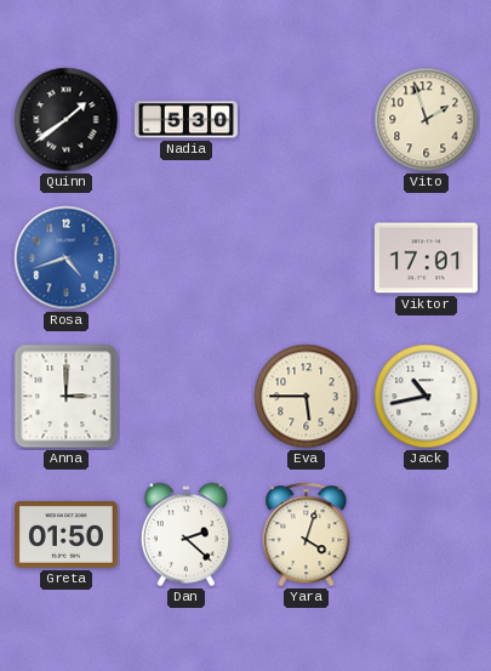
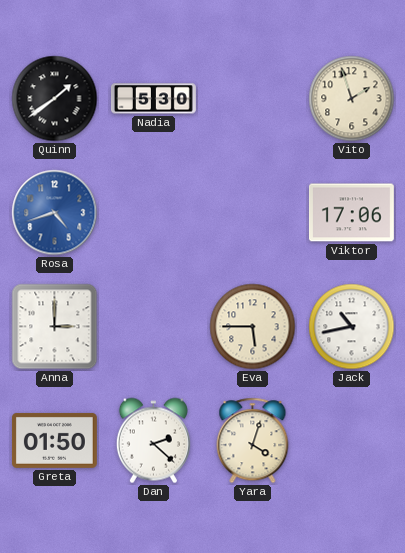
Viktor: 17:01 -> 17:06
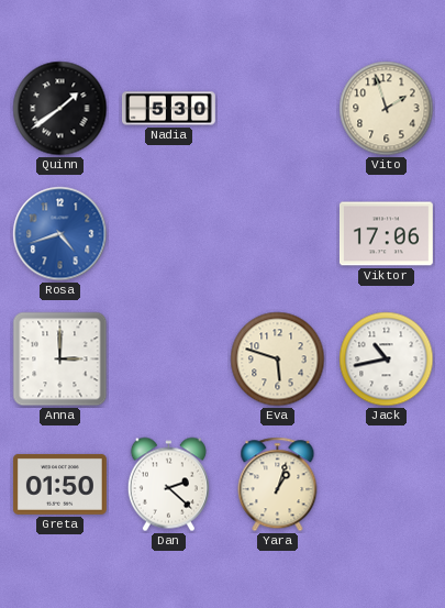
Eva: 5:45 -> 5:48
Yara: 4:03 -> 1:03
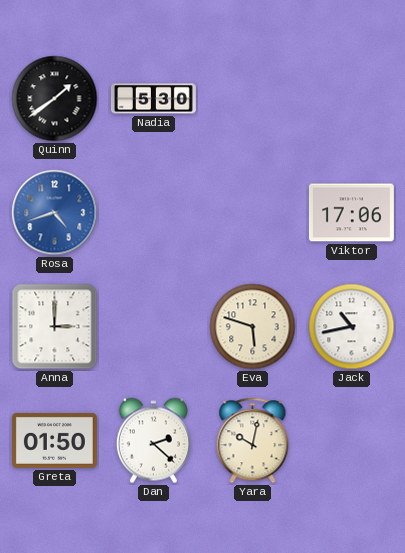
Vito: 1:57 -> none
Yara: 1:03 -> 10:02
